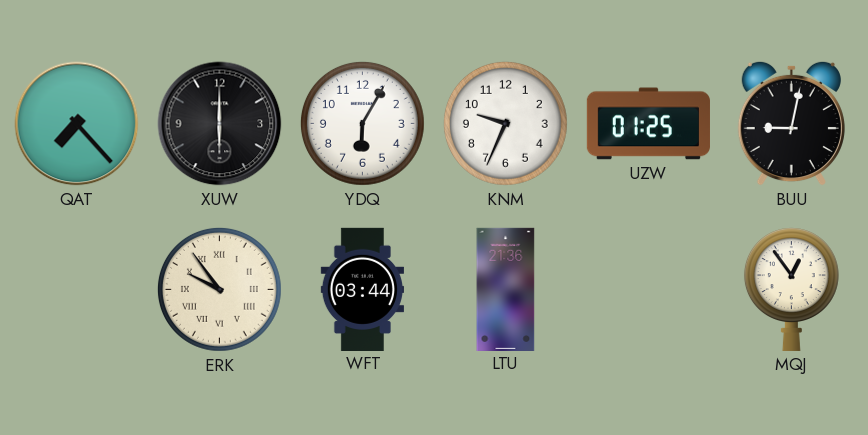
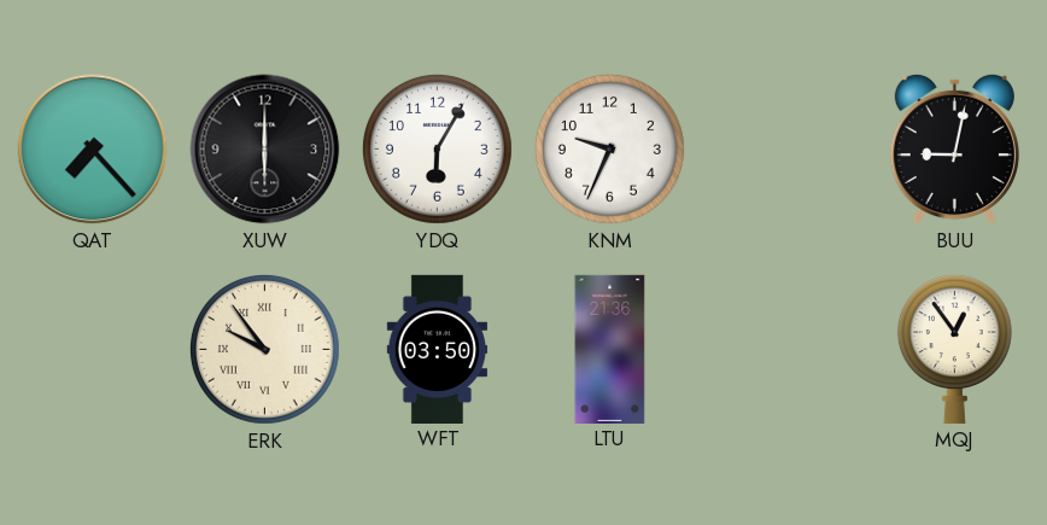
UZW: 01:25 -> none
WFT: 03:44 -> 03:50
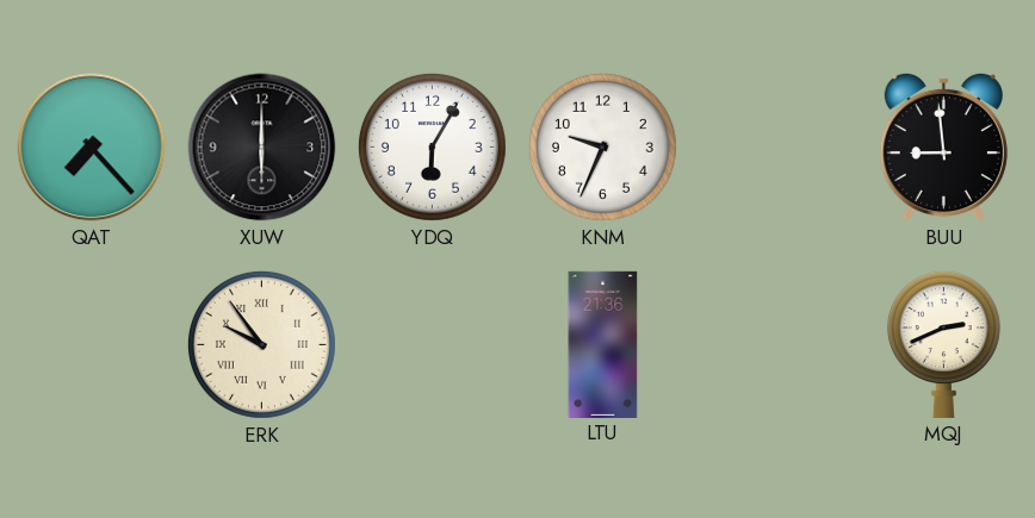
BUU: 9:02 -> 8:59
WFT: 03:50 -> none
MQJ: 12:54 -> 2:41
